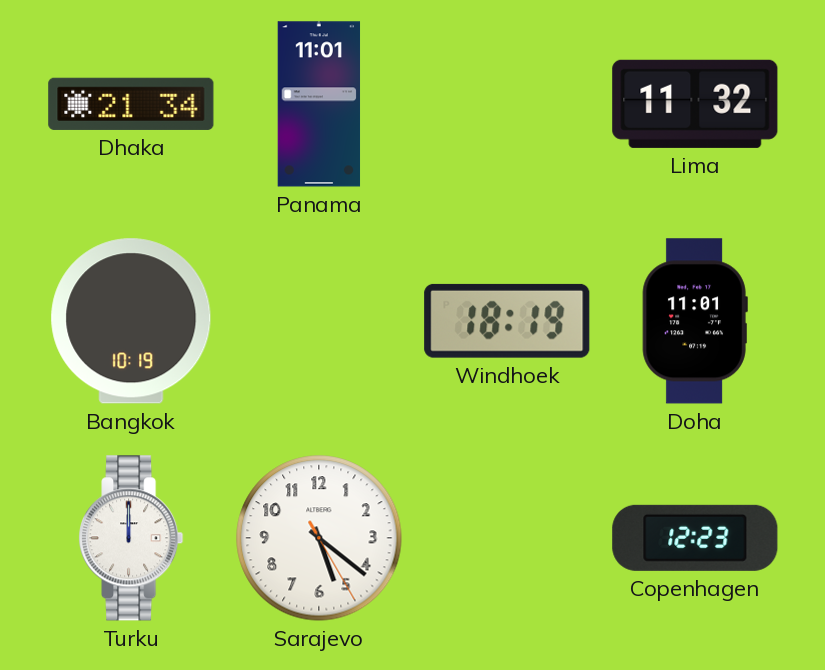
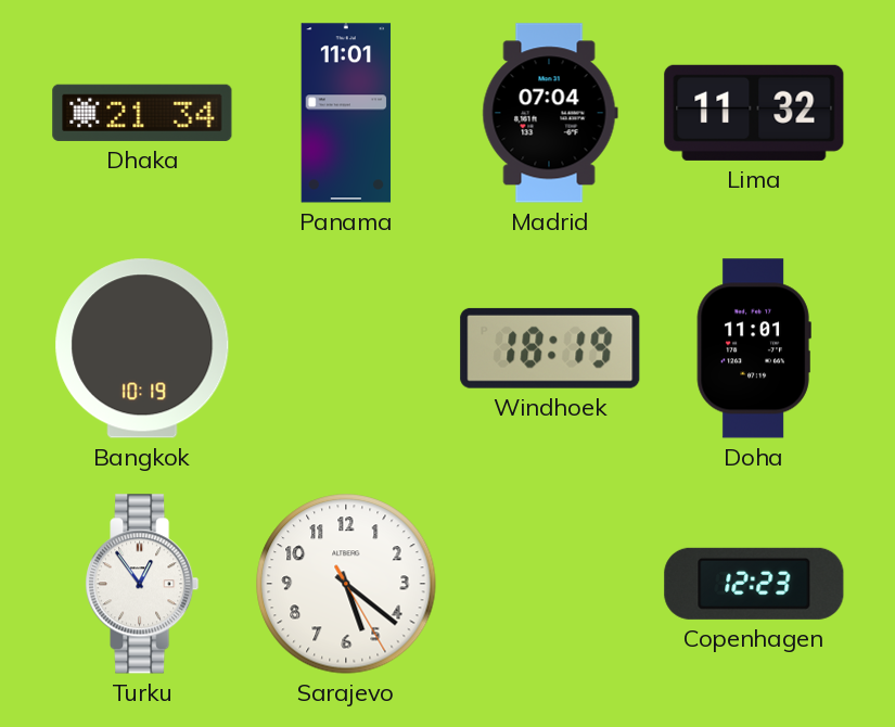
Madrid: none -> 07:04
Turku: 12:00 -> 12:54
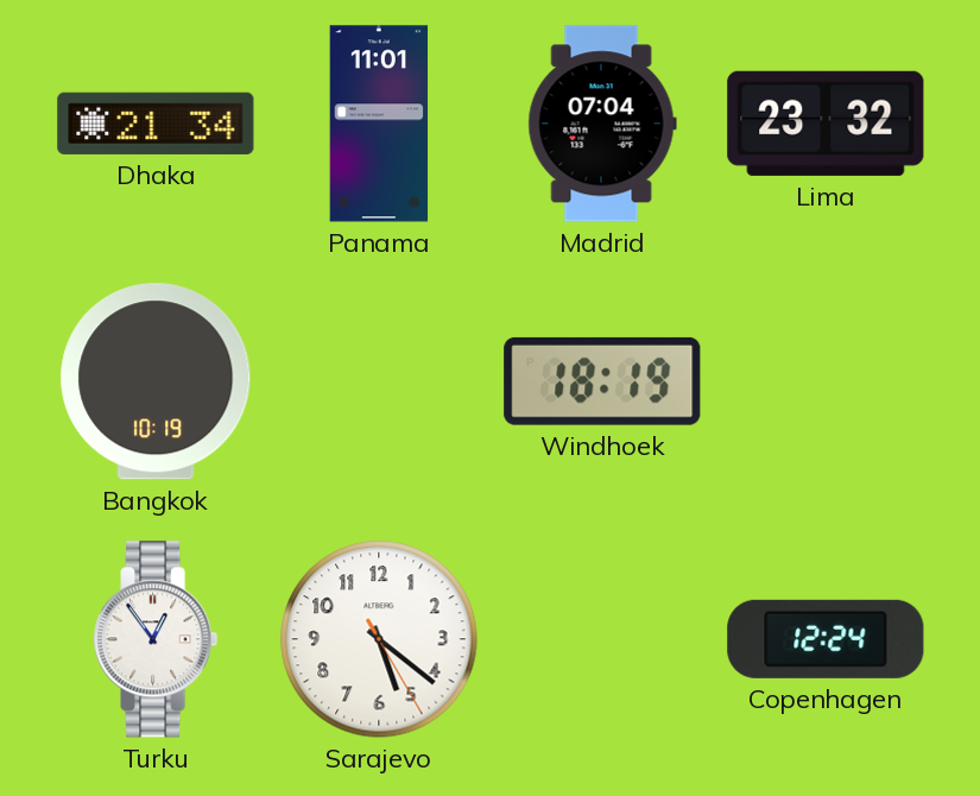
Lima: 11:32 -> 23:32
Doha: 11:01 -> none
Copenhagen: 12:23 -> 12:24
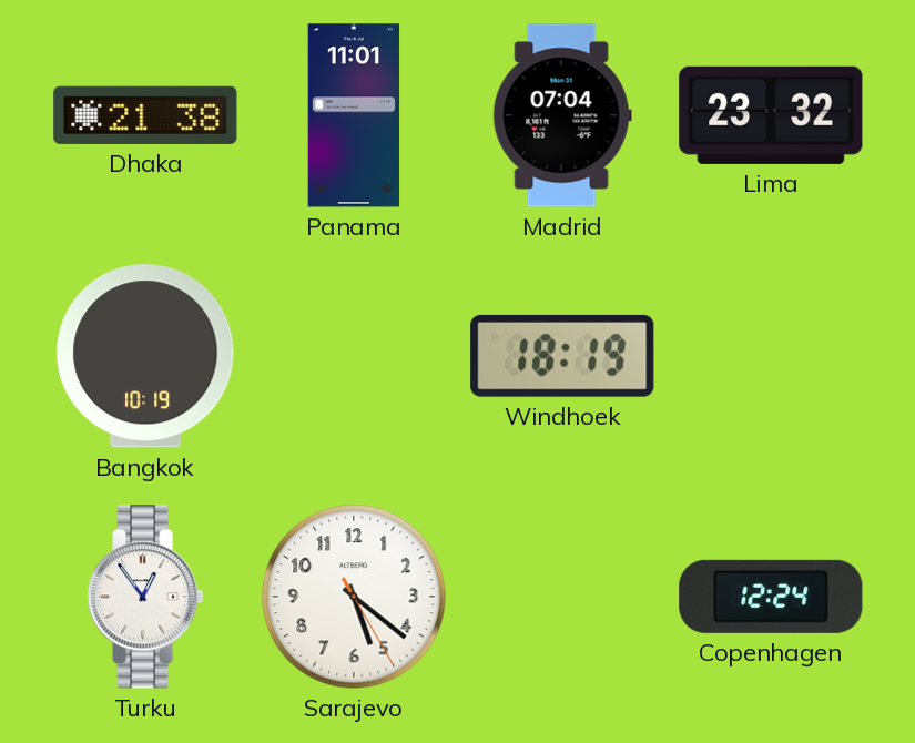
Dhaka: 21:34 -> 21:38
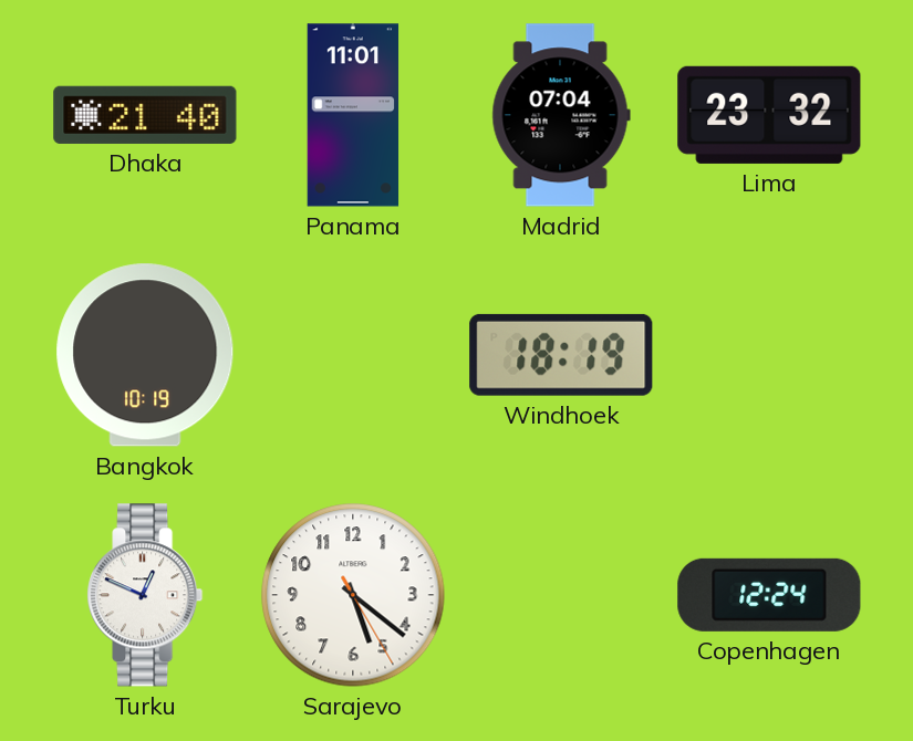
Dhaka: 21:38 -> 21:40
Turku: 12:54 -> 12:49
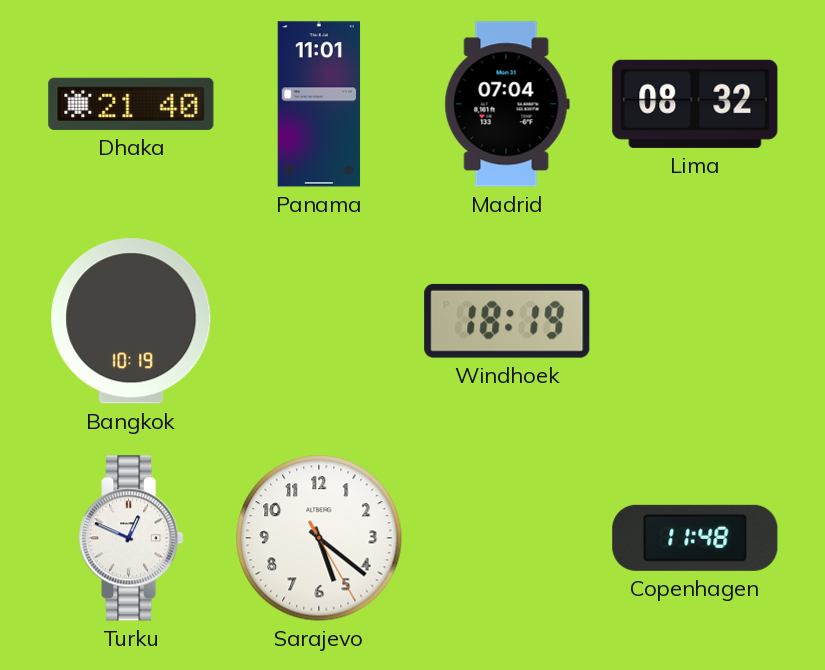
Lima: 23:32 -> 08:32
Copenhagen: 12:24 -> 11:48
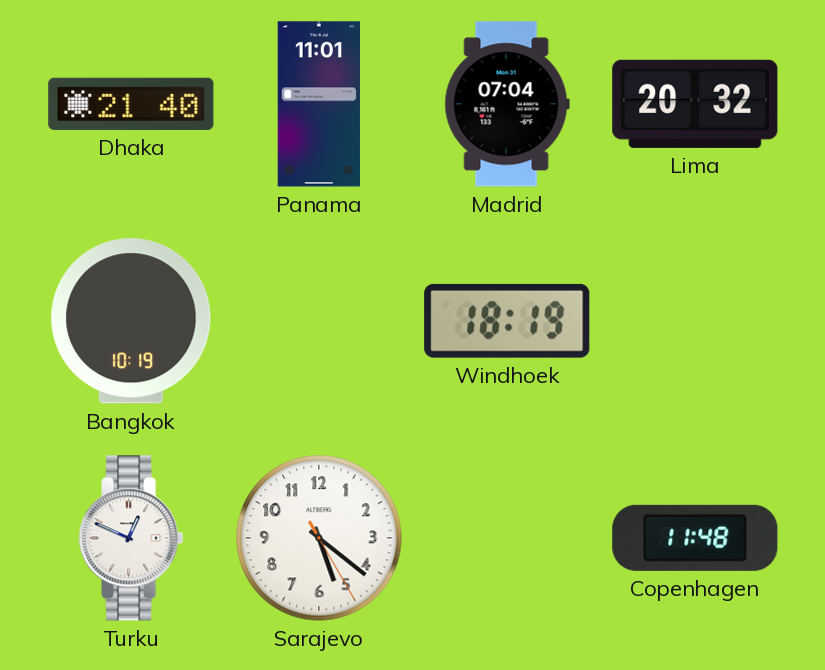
Lima: 08:32 -> 20:32
